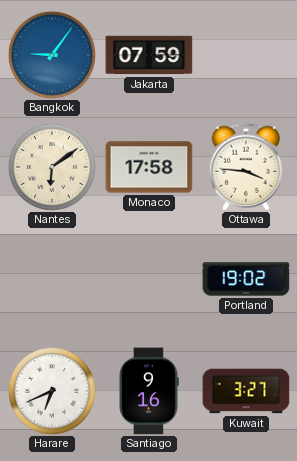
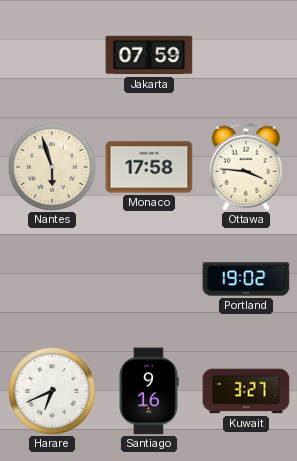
Bangkok: 9:06 -> none
Nantes: 6:09 -> 5:57
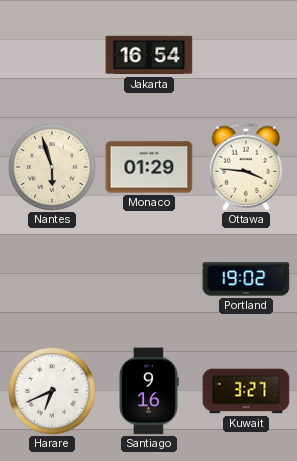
Jakarta: 07:59 -> 16:54
Monaco: 17:58 -> 01:29
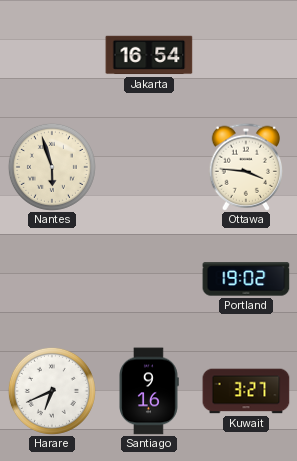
Monaco: 01:29 -> none
